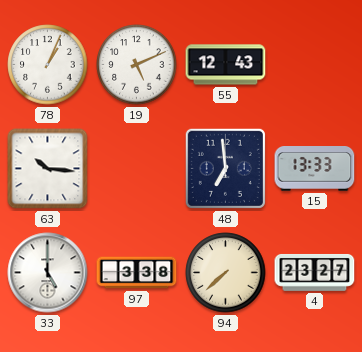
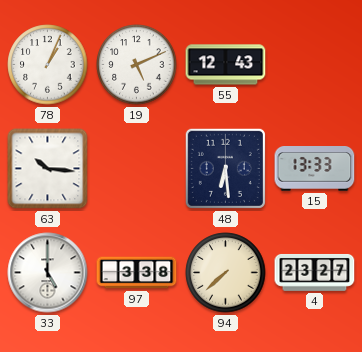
48: 6:59 -> 6:29
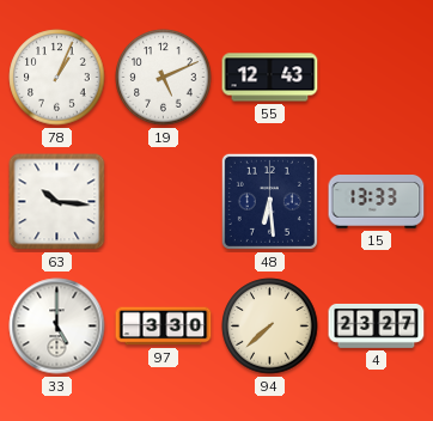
97: 3:38 -> 3:30
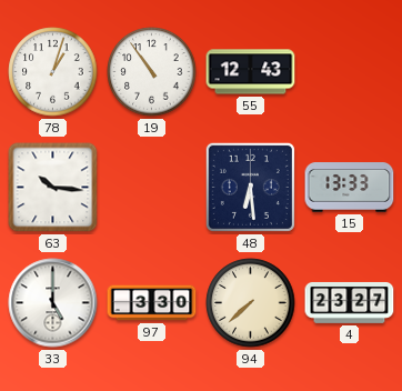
78: 1:04 -> 1:03
19: 5:11 -> 10:54
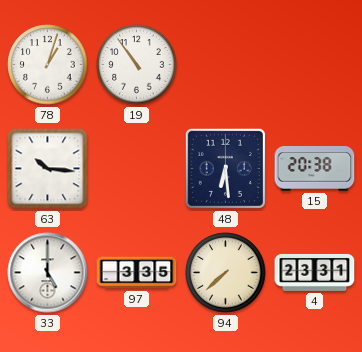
55: 12:43 -> none
15: 13:33 -> 20:38
97: 3:30 -> 3:35
4: 23:27 -> 23:31
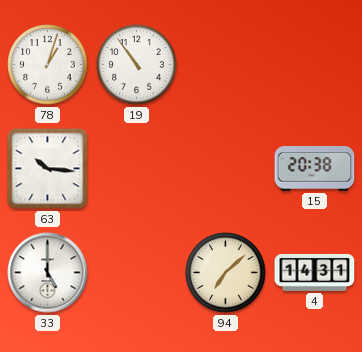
48: 6:29 -> none
97: 3:35 -> none
94: 7:38 -> 7:08
4: 23:31 -> 14:31
